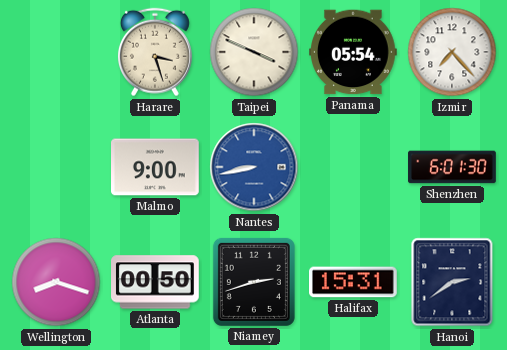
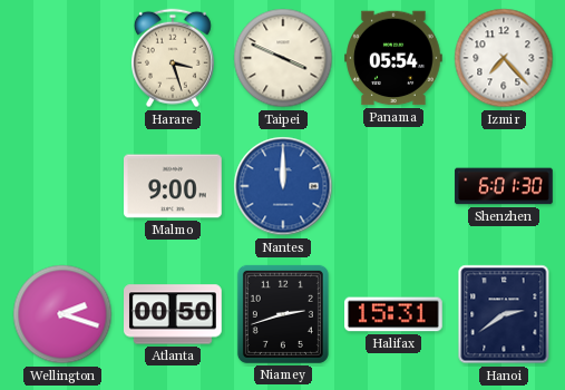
Nantes: 8:43 -> 12:00
Wellington: 8:18 -> 2:18
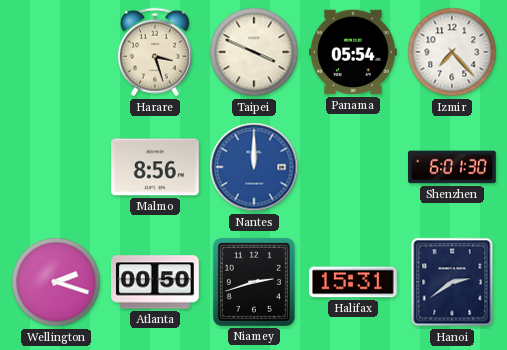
Malmo: 9:00 -> 8:56
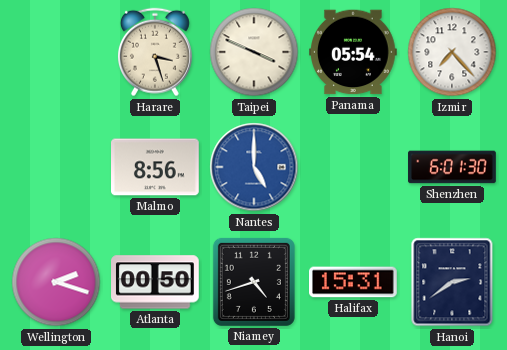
Nantes: 12:00 -> 5:00
Niamey: 2:42 -> 4:42
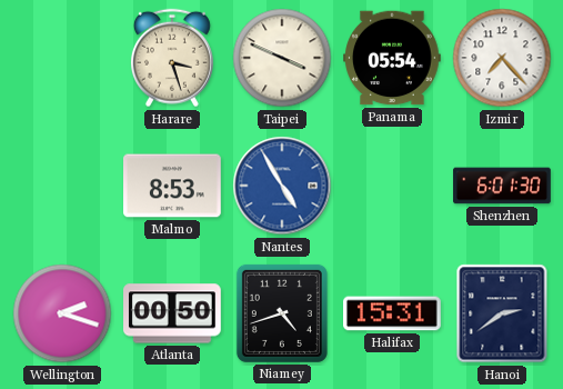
Malmo: 8:56 -> 8:53
Nantes: 5:00 -> 4:55
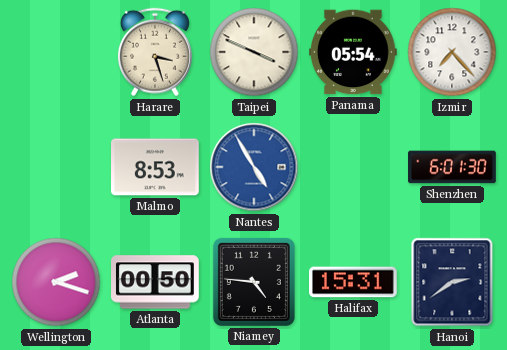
Niamey: 4:42 -> 4:46
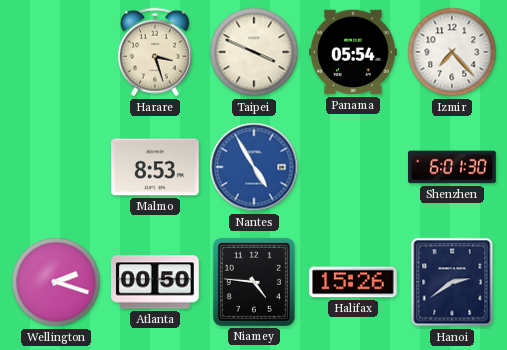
Halifax: 15:31 -> 15:26
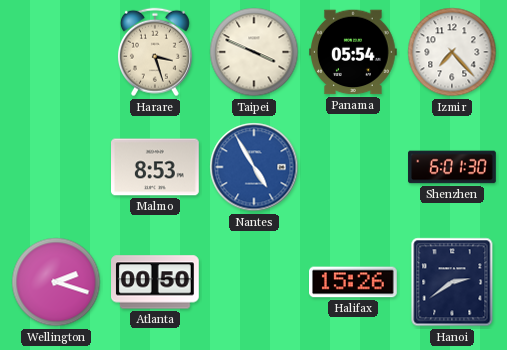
Niamey: 4:46 -> none
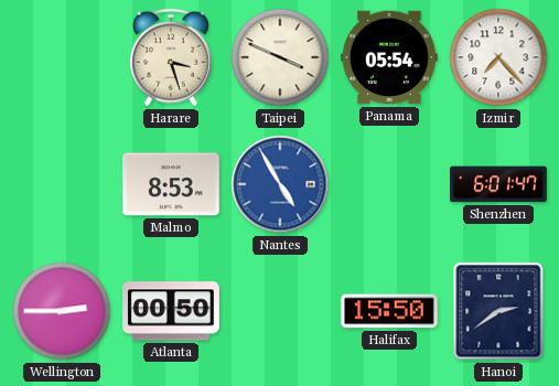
Shenzhen: 6:01:30 -> 6:01:47
Wellington: 2:18 -> 2:45
Halifax: 15:26 -> 15:50
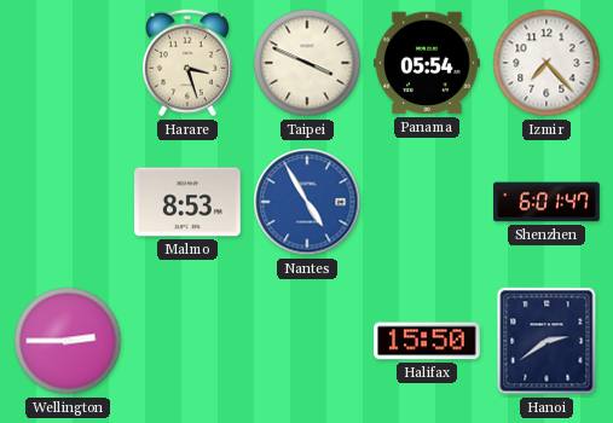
Atlanta: 00:50 -> none
